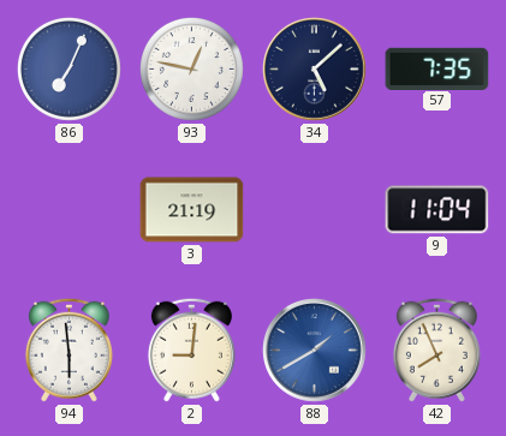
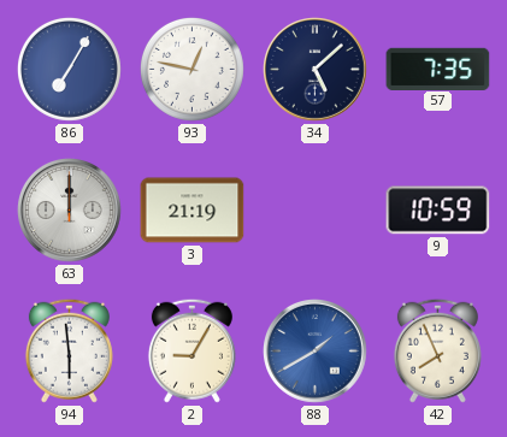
86: 7:04 -> 7:05
63: none -> 12:00
9: 11:04 -> 10:59
2: 9:01 -> 9:05
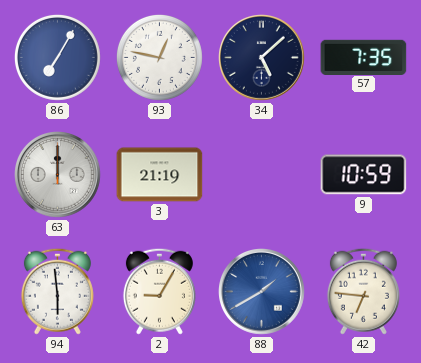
42: 7:56 -> 6:46
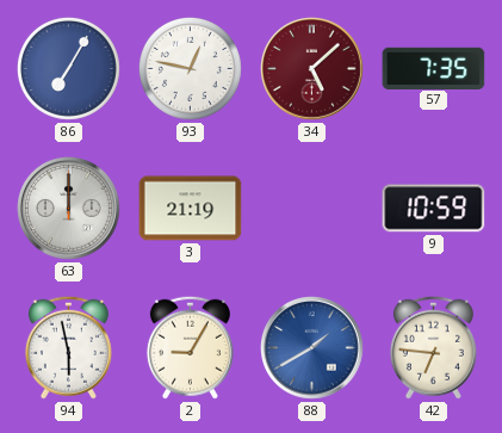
34 dial: navy -> burgundy
94: 5:59 -> 5:58
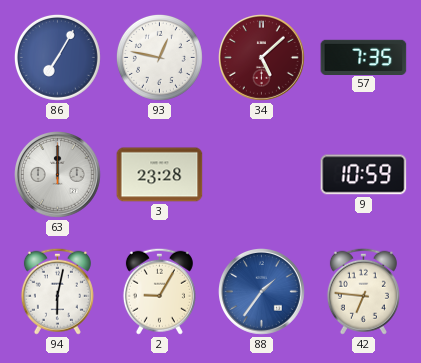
3: 21:19 -> 23:28
94: 5:58 -> 6:02
88: 1:40 -> 1:36
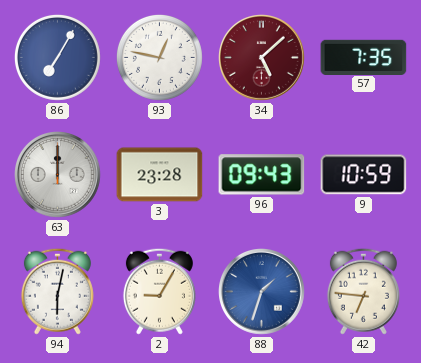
96: none -> 09:43
88: 1:36 -> 1:33
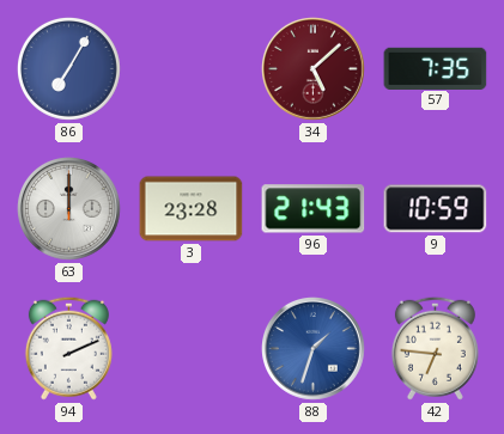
93: 12:47 -> none
96: 09:43 -> 21:43
94: 6:02 -> 2:11
2: 9:05 -> none
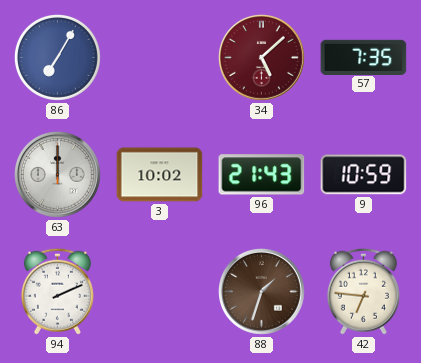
3: 23:28 -> 10:02
88 dial: blue -> brown
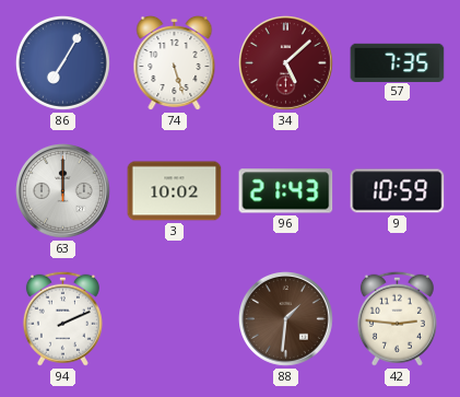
74: none -> 5:27
88: 1:33 -> 1:31
42: 6:46 -> 2:46
